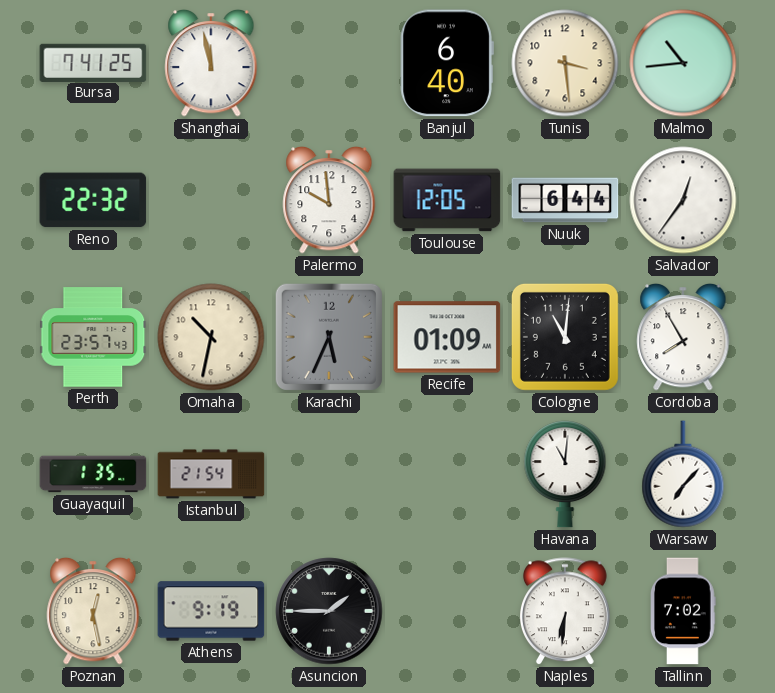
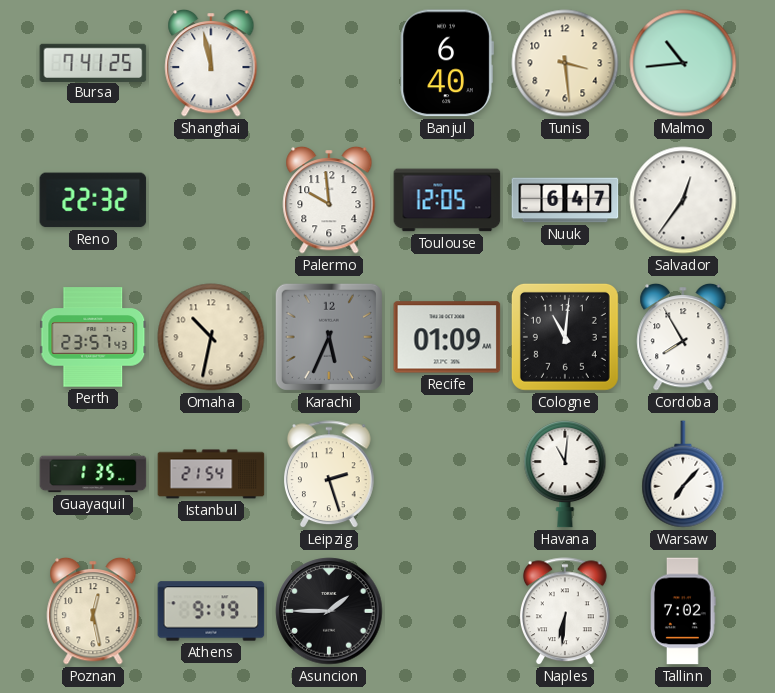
Nuuk: 6:44 -> 6:47
Leipzig: none -> 2:27
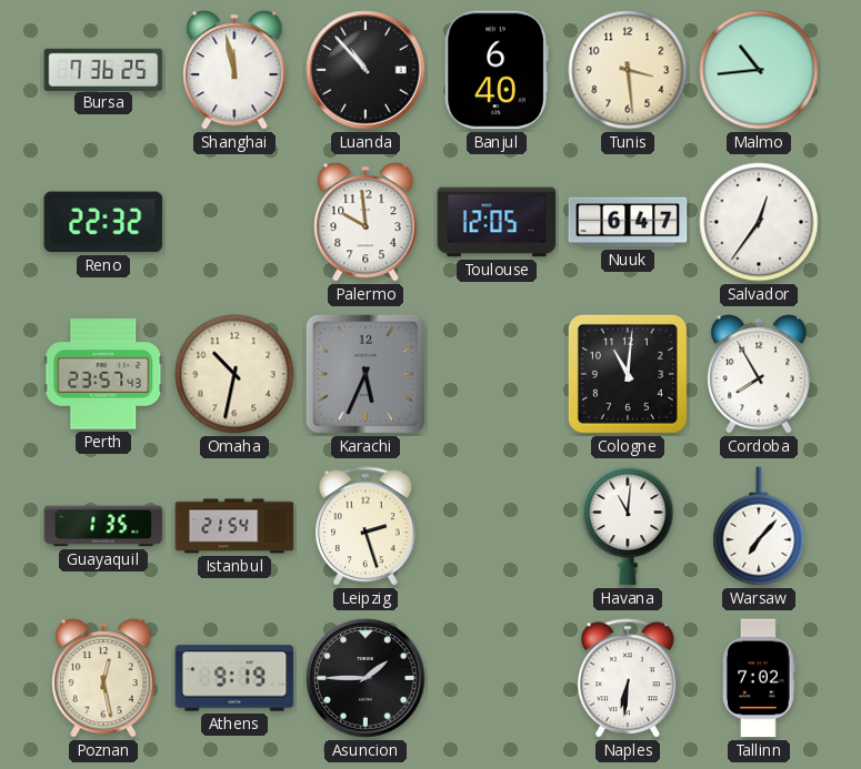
Bursa: 7:41 -> 7:36
Luanda: none -> 10:53
Recife: 01:09 -> none
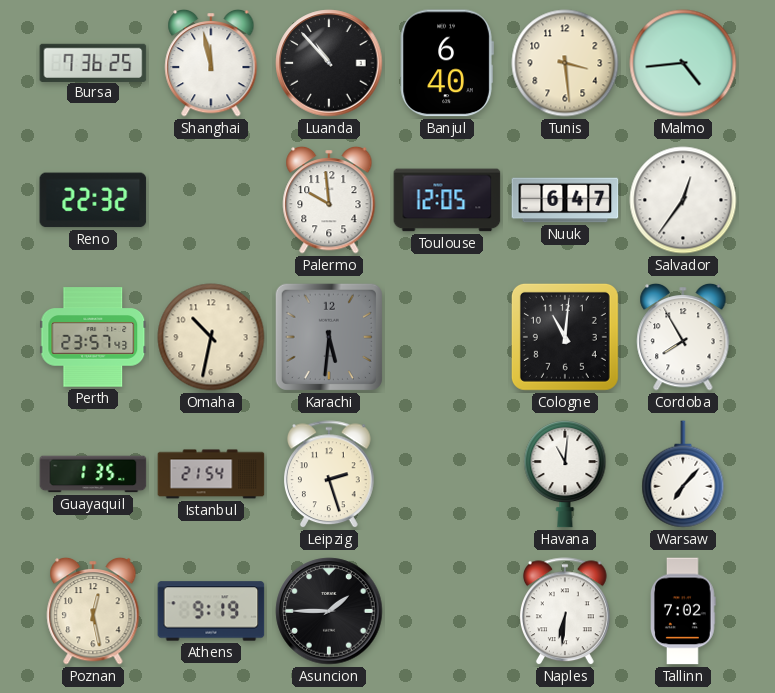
Malmo: 10:44 -> 4:44
Karachi: 5:34 -> 5:31
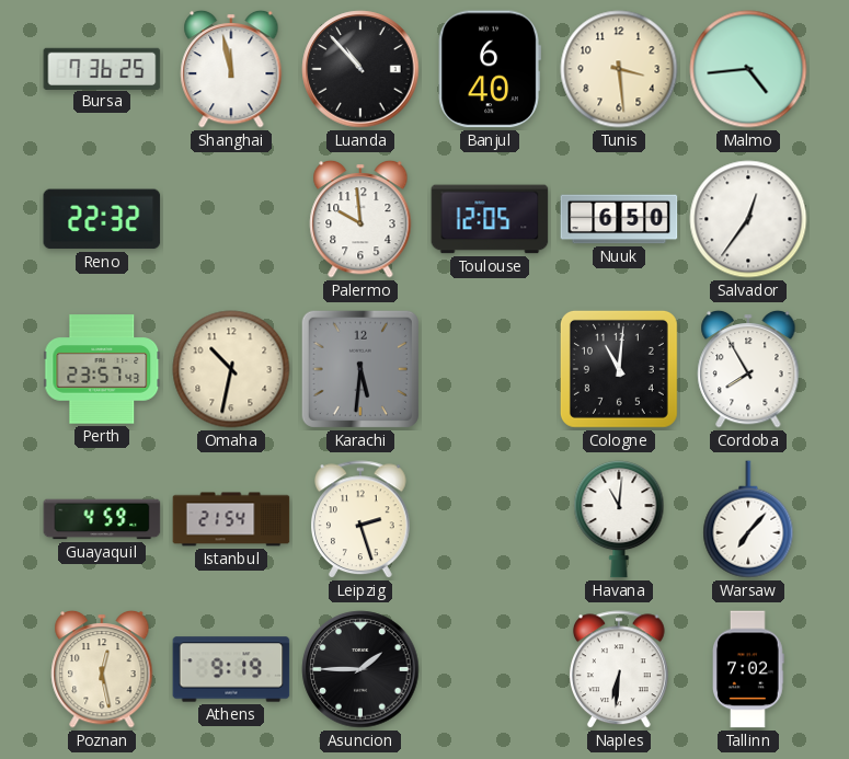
Nuuk: 6:47 -> 6:50
Guayaquil: 1:35 -> 4:59
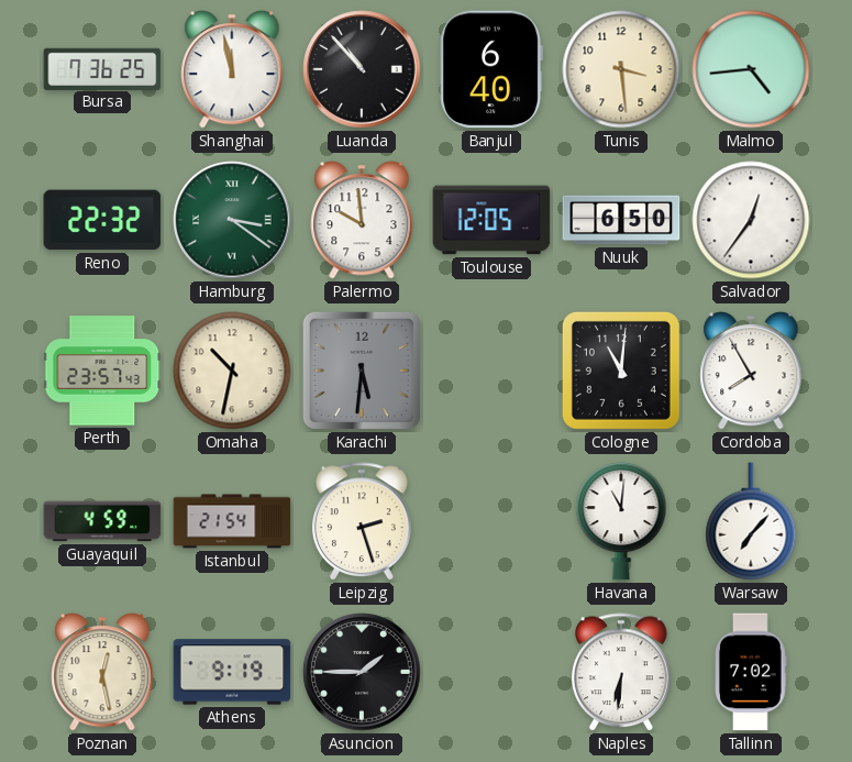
Hamburg: none -> 3:21
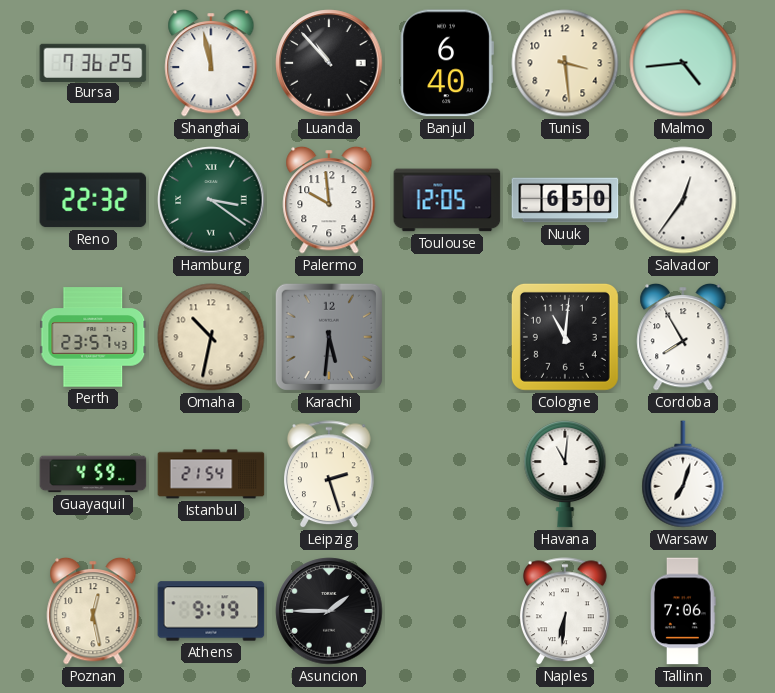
Warsaw: 7:07 -> 7:03
Tallinn: 7:02 -> 7:06
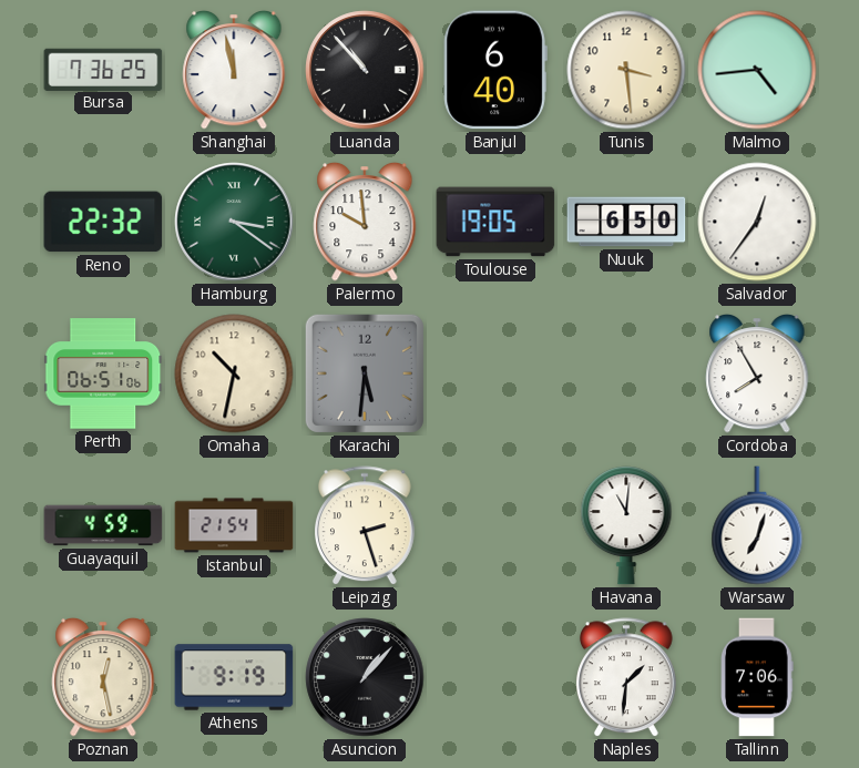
Toulouse: 12:05 -> 19:05
Perth: 23:57 -> 06:51
Cologne: 11:01 -> none
Asuncion: 1:45 -> 1:07
Naples: 6:31 -> 1:31
